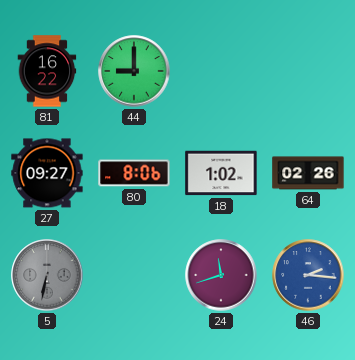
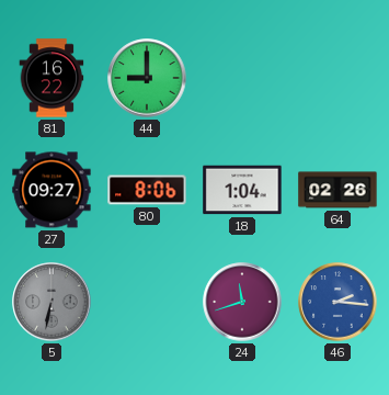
18: 1:02 -> 1:04
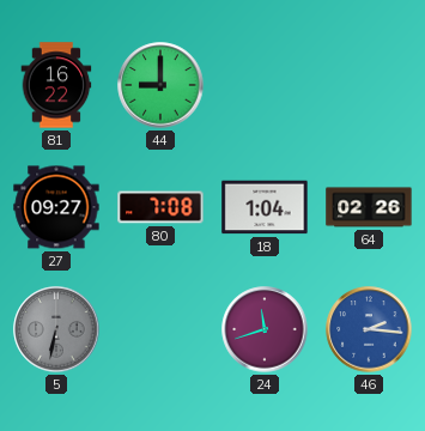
80: 8:06 -> 7:08
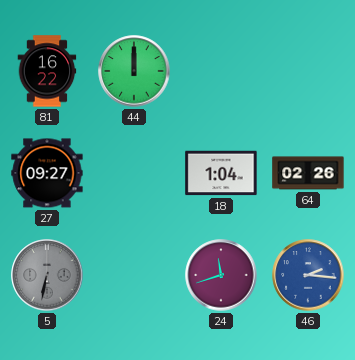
44: 9:00 -> 12:00
80: 7:08 -> none
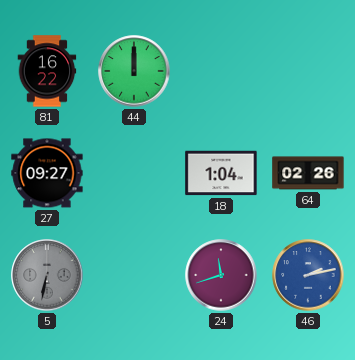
46: 2:16 -> 2:13
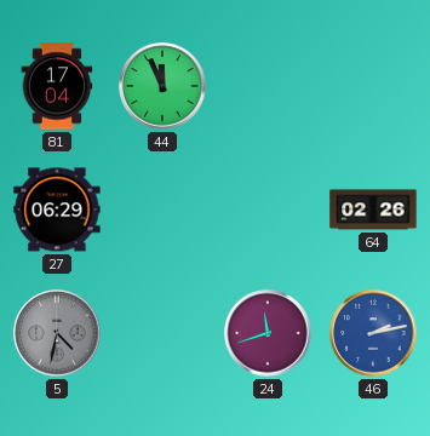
81: 16:22 -> 17:04
44: 12:00 -> 11:56
27: 09:27 -> 06:29
18: 1:04 -> none
5: 6:32 -> 4:32
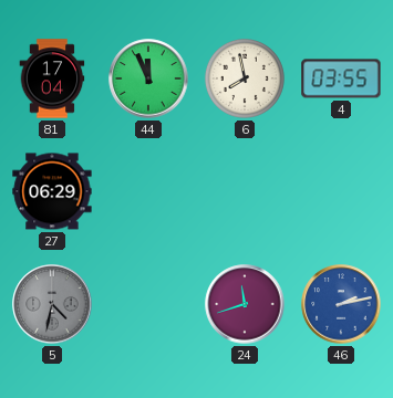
6: none -> 7:58
4: none -> 03:55
64: 02:26 -> none
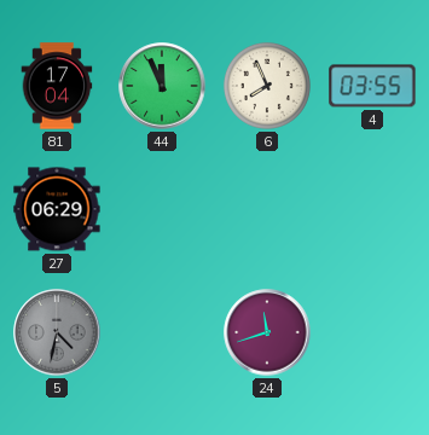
6: 7:58 -> 7:56
46: 2:13 -> none
